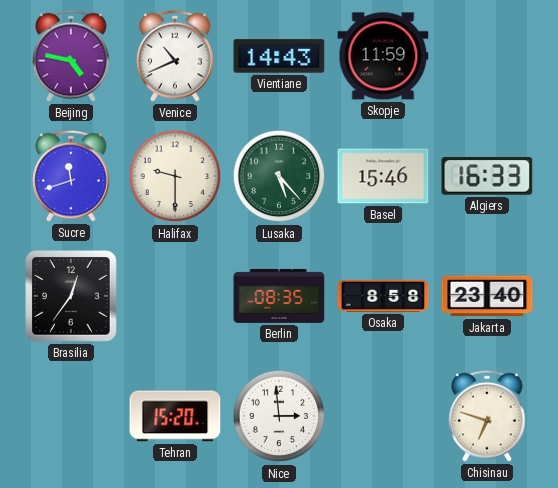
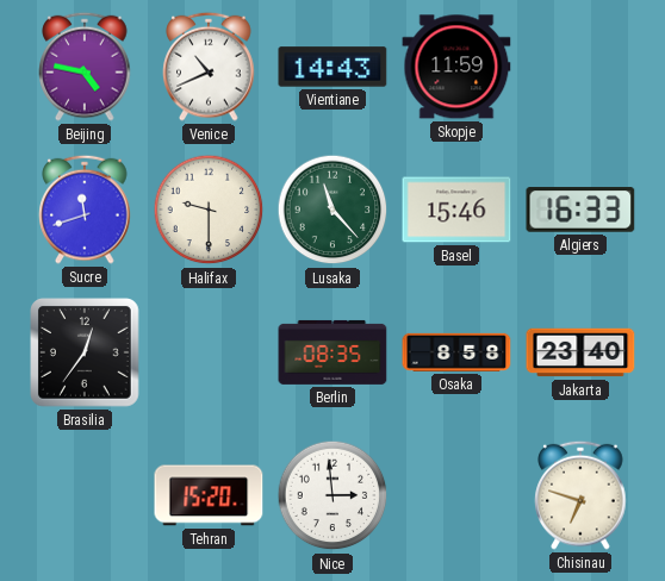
Lusaka: 5:23 -> 11:23
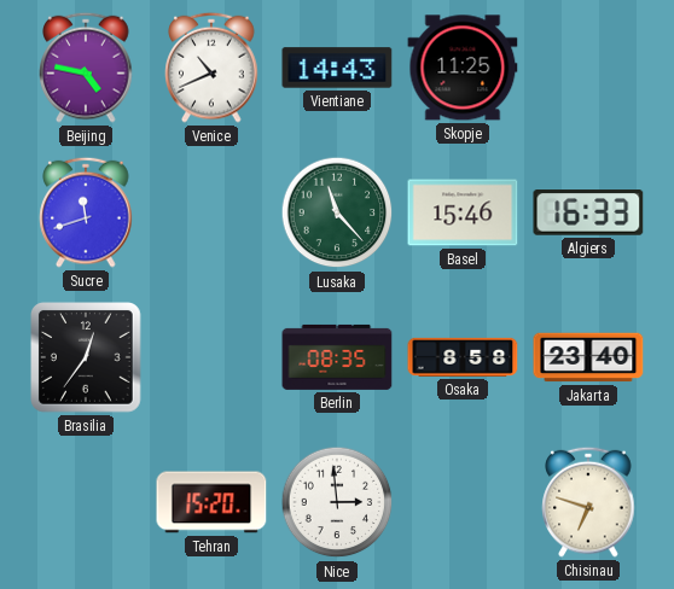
Skopje: 11:59 -> 11:25
Halifax: 9:30 -> none
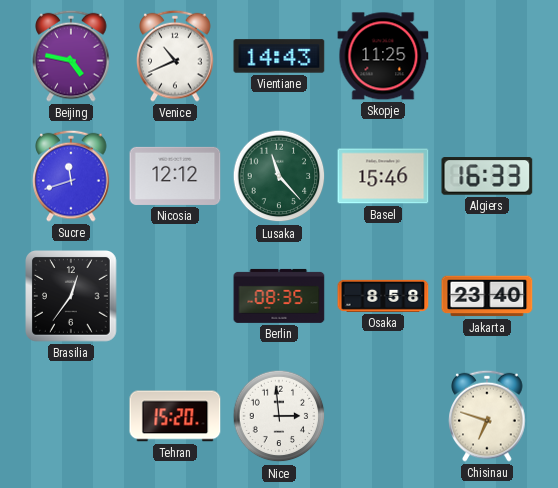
Nicosia: none -> 12:12
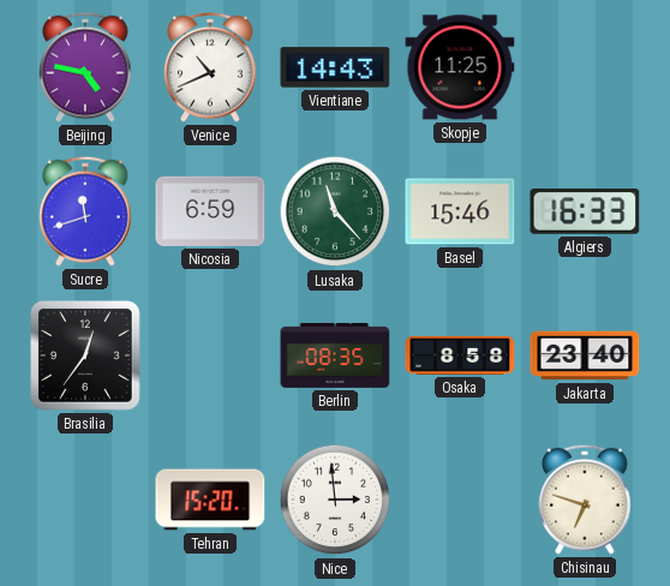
Nicosia: 12:12 -> 6:59
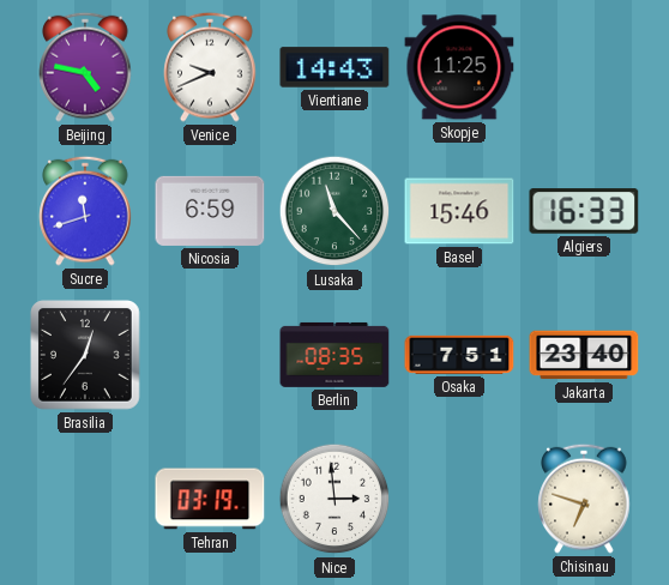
Venice: 10:41 -> 9:41
Osaka: 8:58 -> 7:51
Tehran: 15:20 -> 03:19
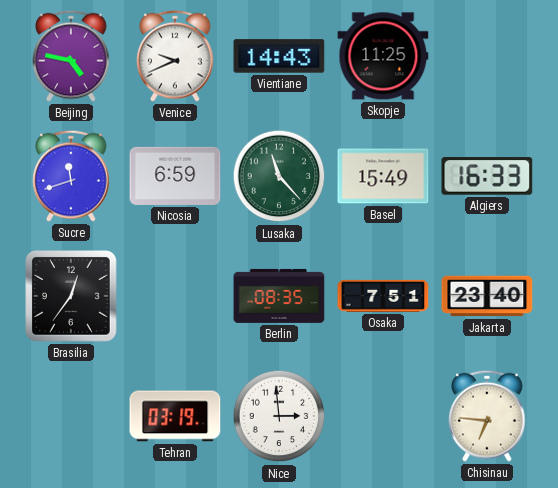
Basel: 15:46 -> 15:49
Chisinau: 6:48 -> 6:46
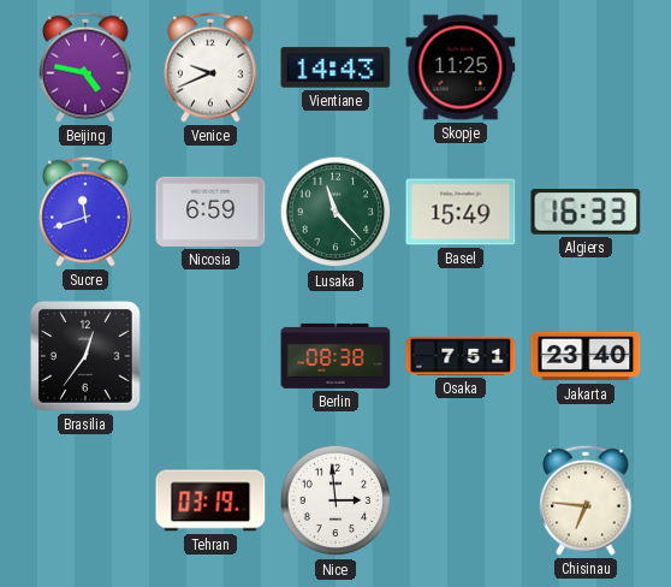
Berlin: 08:35 -> 08:38
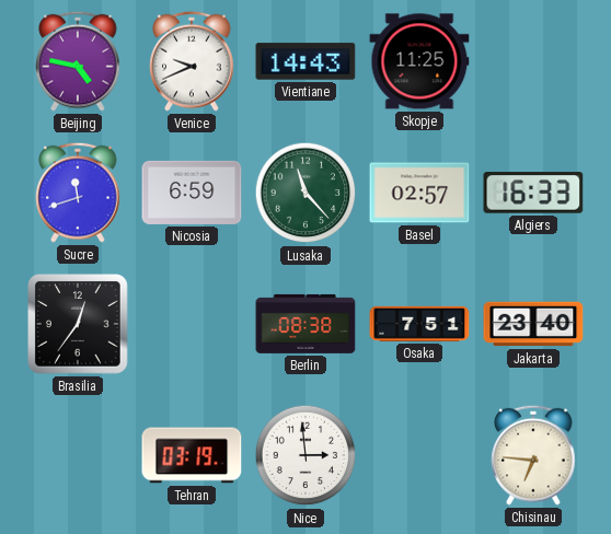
Basel: 15:49 -> 02:57
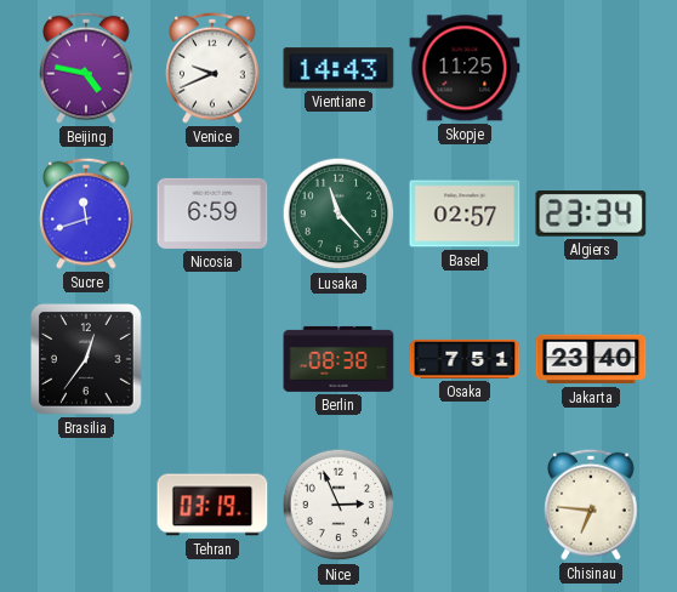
Algiers: 16:33 -> 23:34
Nice: 2:59 -> 2:56
